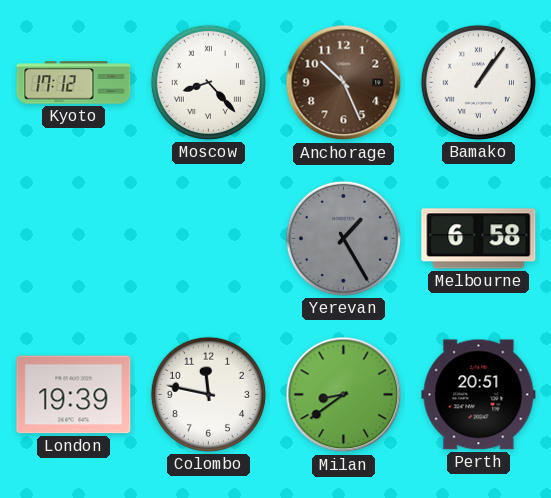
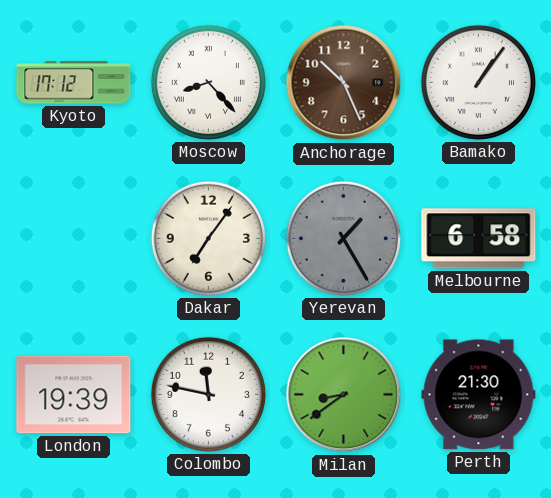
Dakar: none -> 7:06
Perth: 20:51 -> 21:30
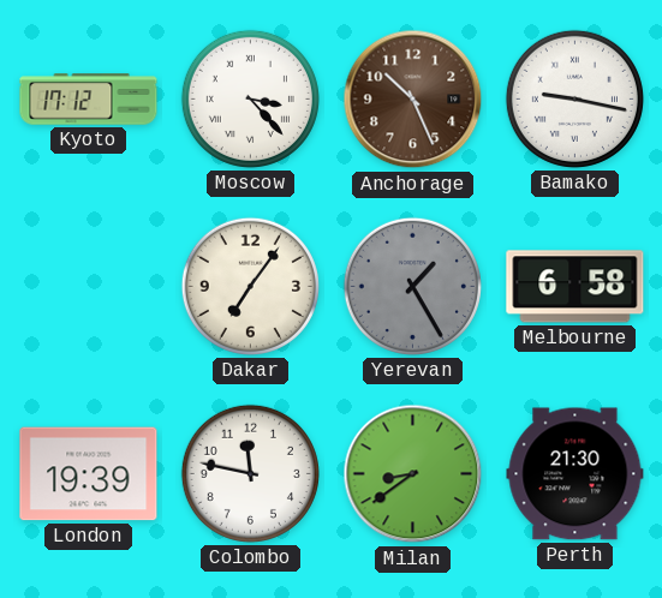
Moscow: 8:23 -> 3:23
Bamako: 1:06 -> 9:17
